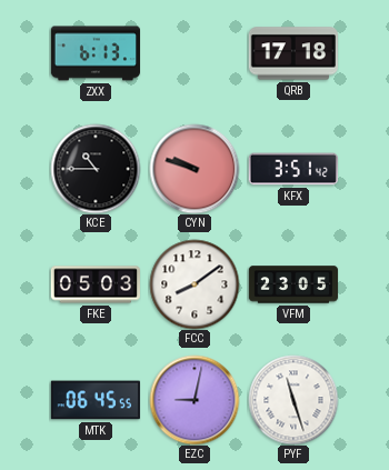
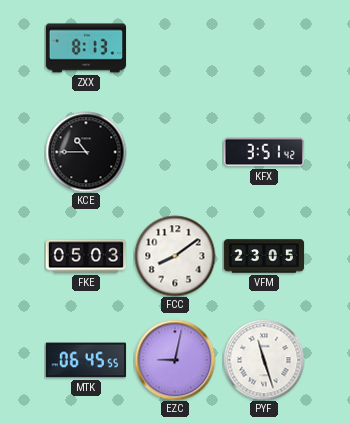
ZXX: 6:13 -> 8:13
QRB: 17:18 -> none
CYN: 9:48 -> none
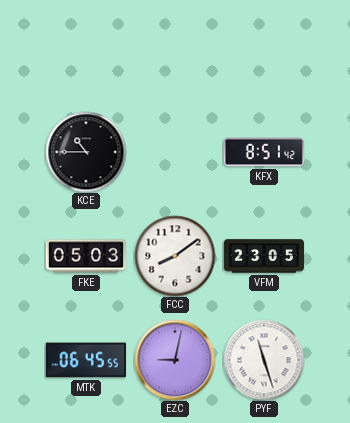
ZXX: 8:13 -> none
KFX: 3:51 -> 8:51
